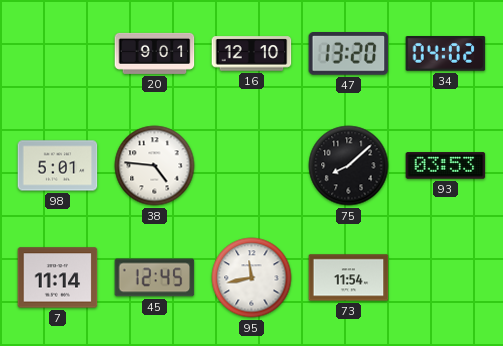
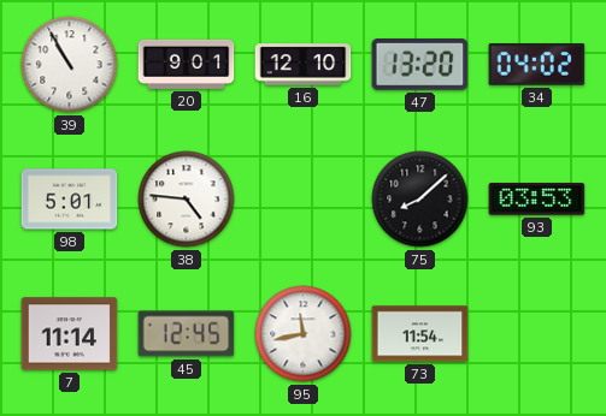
39: none -> 10:55
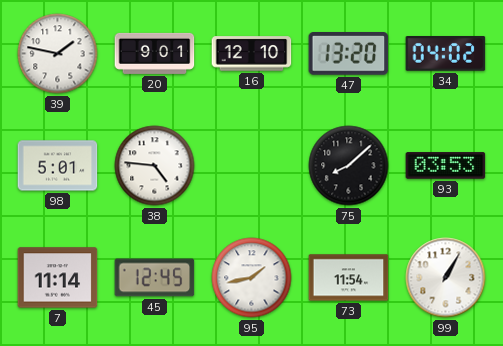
39: 10:55 -> 1:47
95: 11:43 -> 1:43
99: none -> 1:05
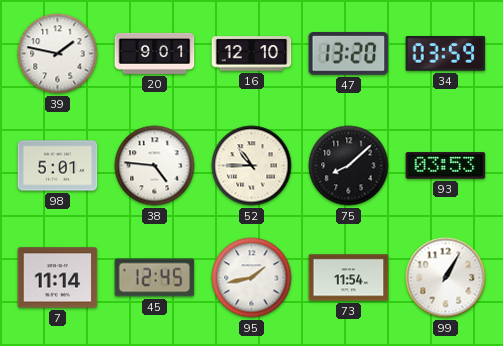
34: 04:02 -> 03:59
52: none -> 10:45
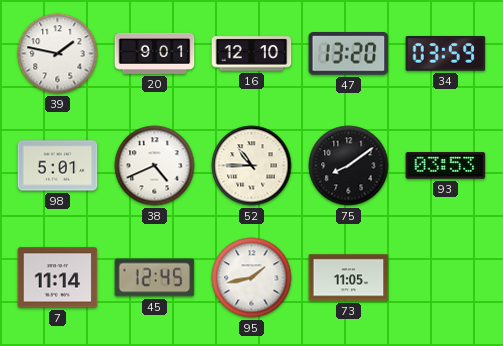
38: 4:46 -> 4:41
75: 8:08 -> 8:09
73: 11:54 -> 11:05
99: 1:05 -> none
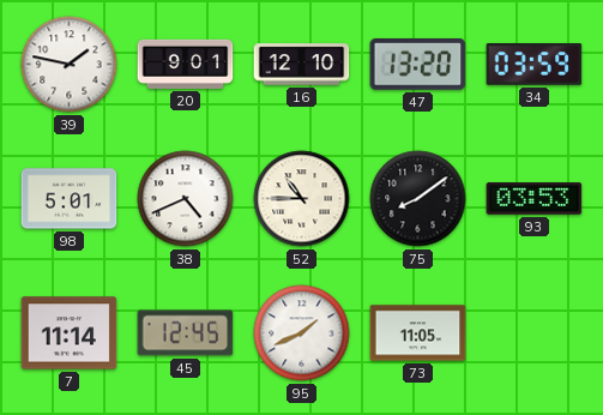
95: 1:43 -> 1:41
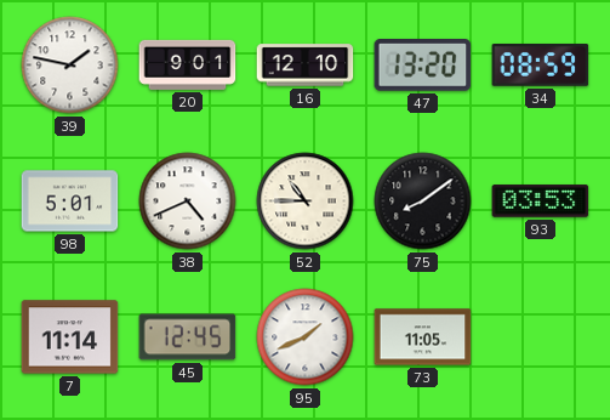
34: 03:59 -> 08:59
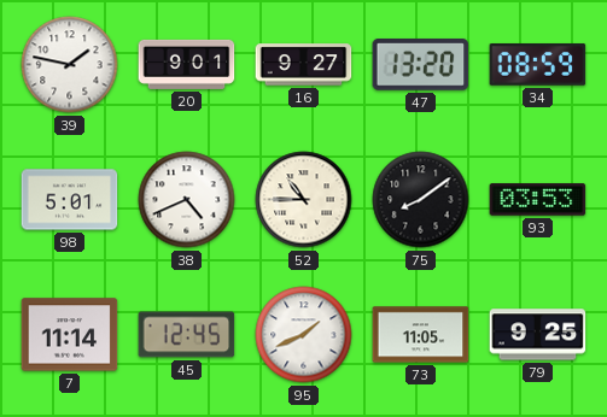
16: 12:10 -> 9:27
79: none -> 9:25
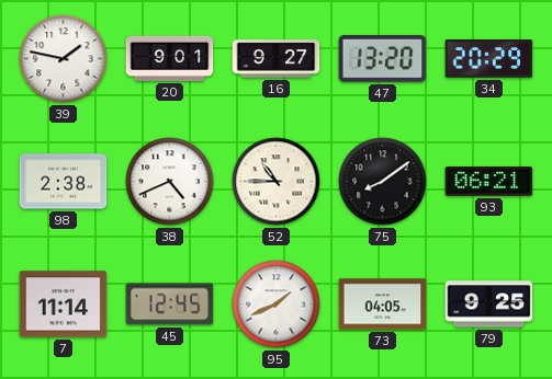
34: 08:59 -> 20:29
98: 5:01 -> 2:38
93: 03:53 -> 06:21
73: 11:05 -> 04:05
